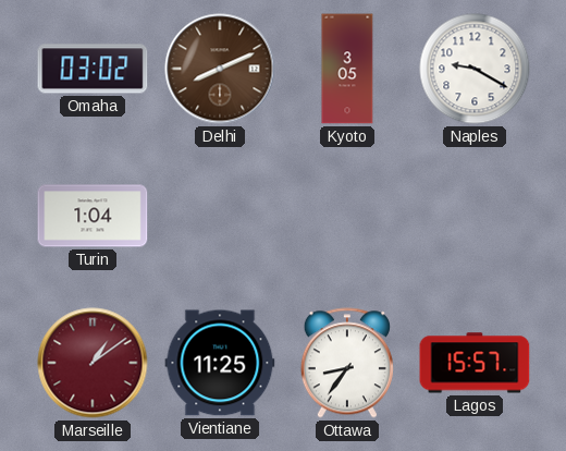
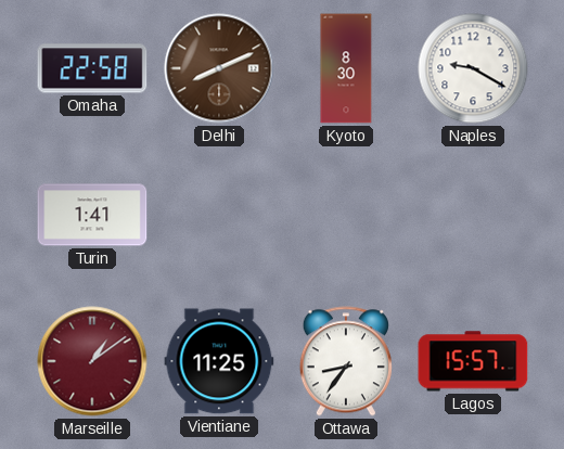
Omaha: 03:02 -> 22:58
Kyoto: 3:05 -> 8:30
Turin: 1:04 -> 1:41
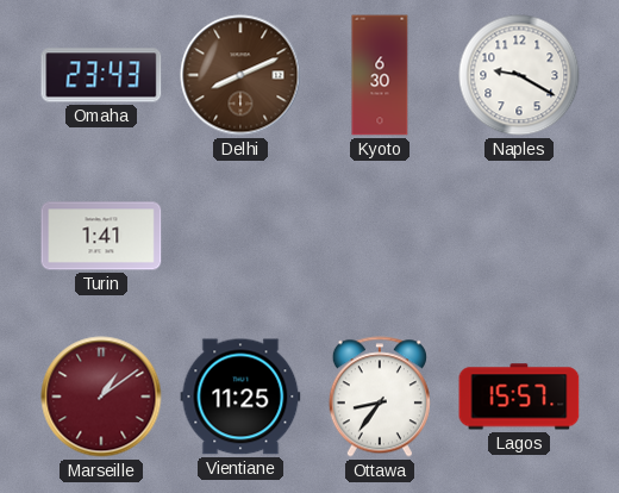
Omaha: 22:58 -> 23:43
Kyoto: 8:30 -> 6:30
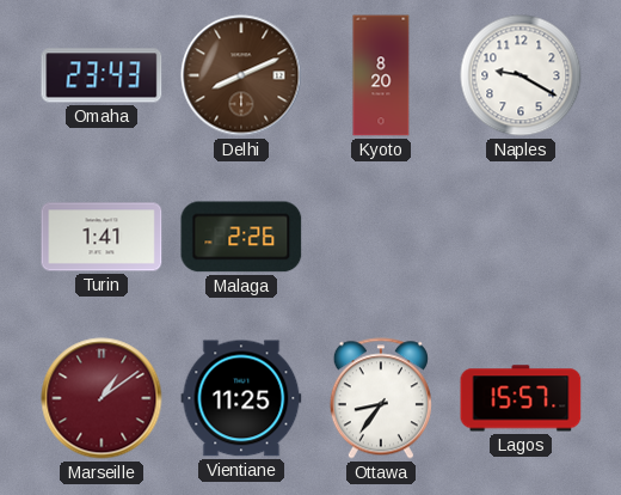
Kyoto: 6:30 -> 8:20
Malaga: none -> 2:26
